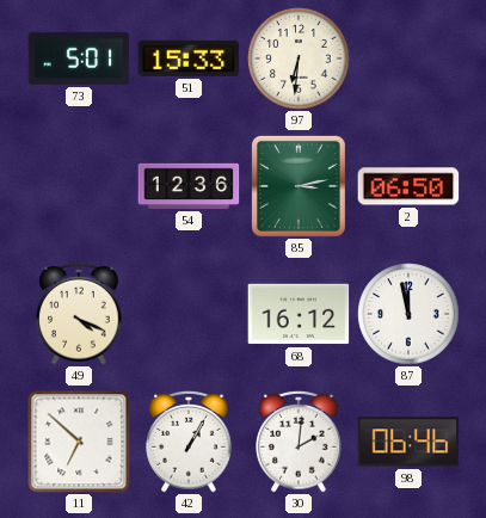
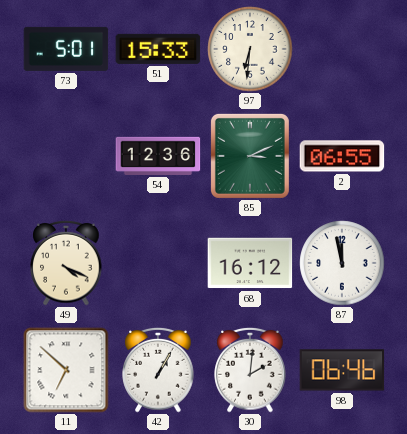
85: 3:13 -> 3:11
2: 06:50 -> 06:55
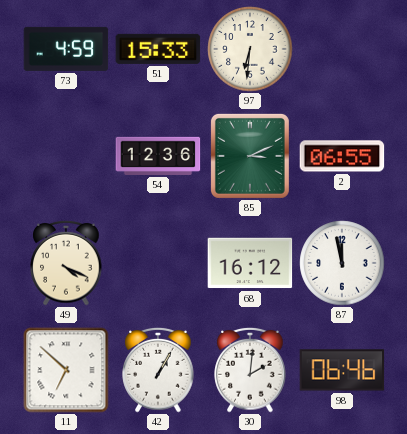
73: 5:01 -> 4:59
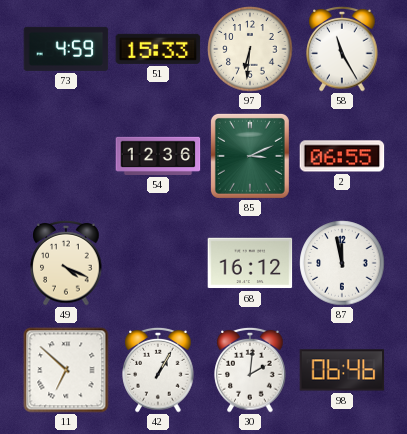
58: none -> 11:25
